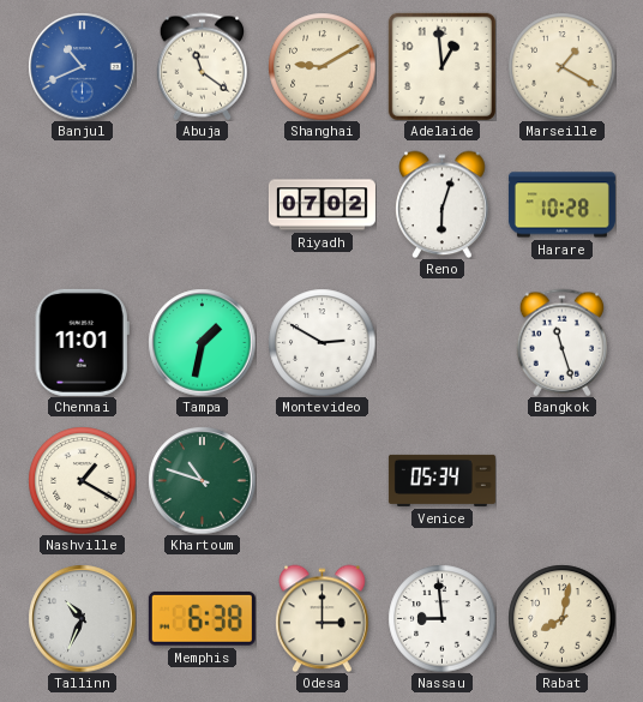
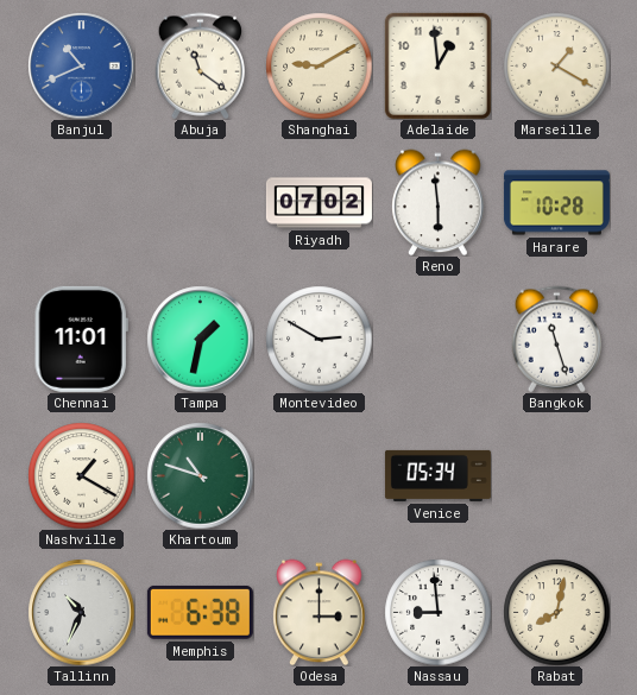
Reno: 6:03 -> 5:59
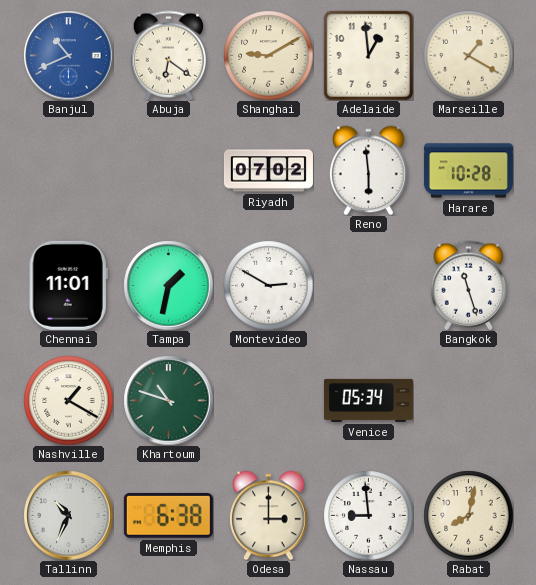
Abuja: 11:21 -> 6:21
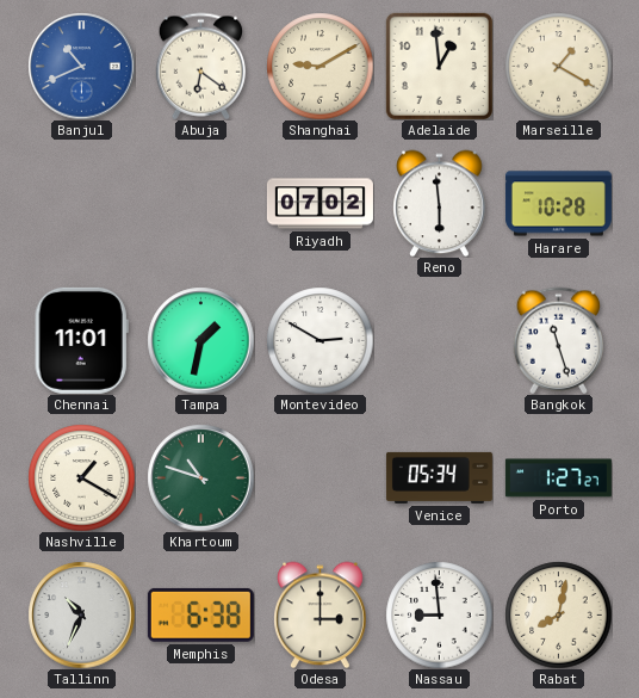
Porto: none -> 1:27
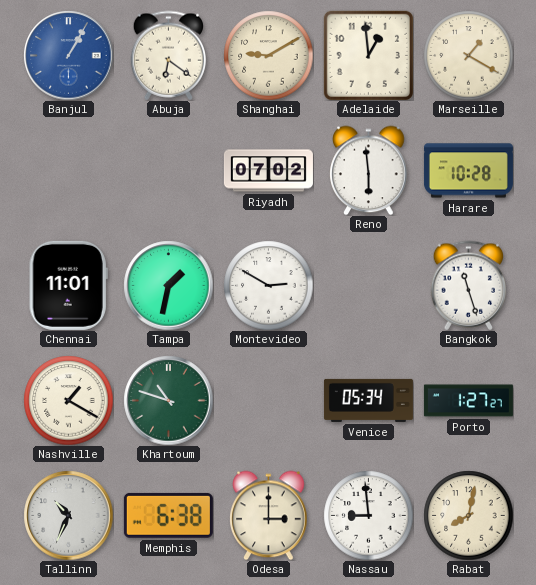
Banjul: 10:41 -> 1:05
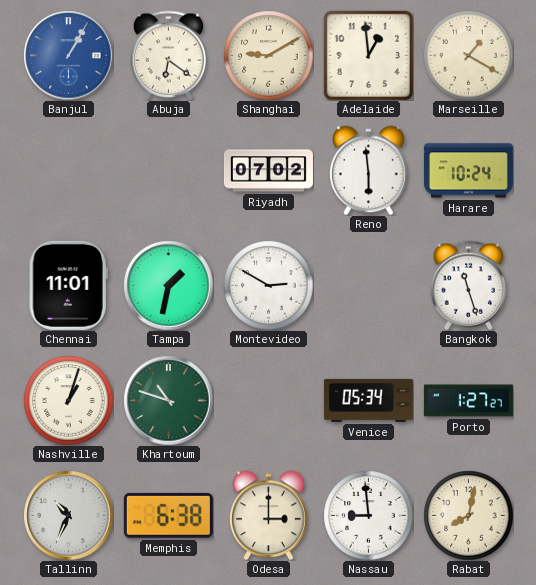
Harare: 10:28 -> 10:24
Nashville: 1:20 -> 1:03
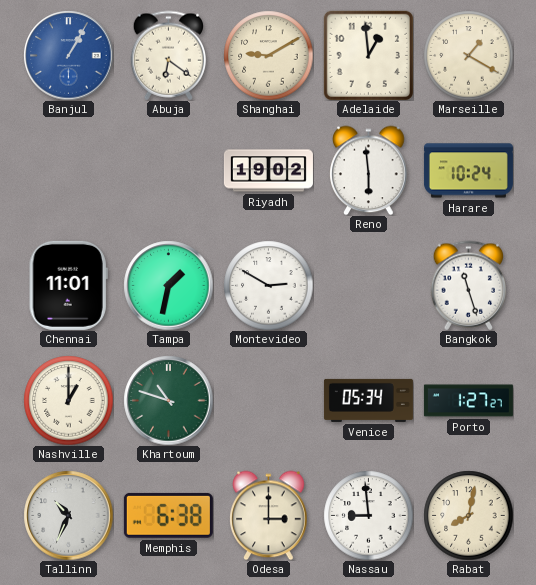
Riyadh: 07:02 -> 19:02
Nashville: 1:03 -> 1:00
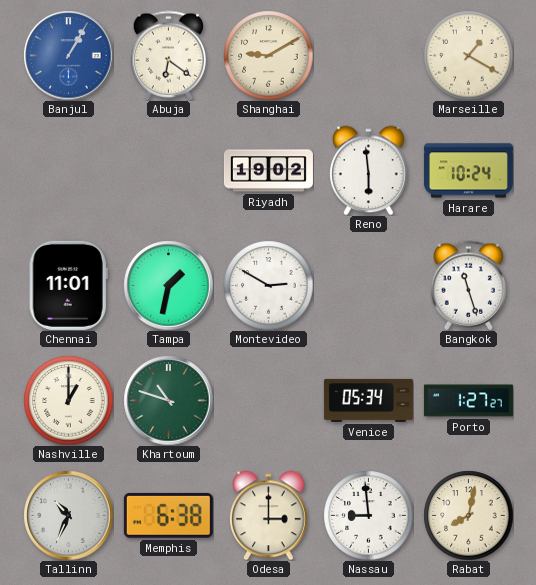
Adelaide: 12:59 -> none
